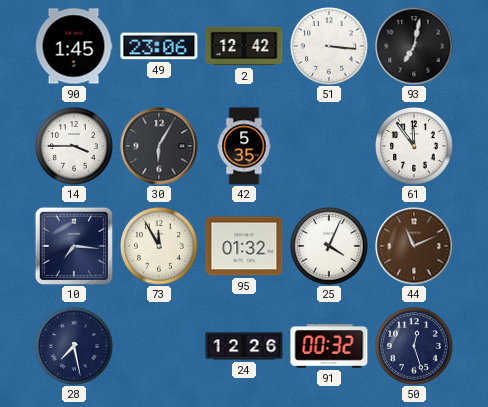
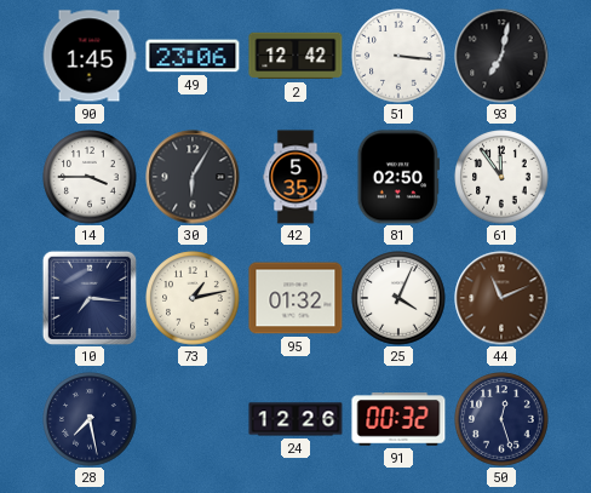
81: none -> 02:50
73: 11:55 -> 1:13
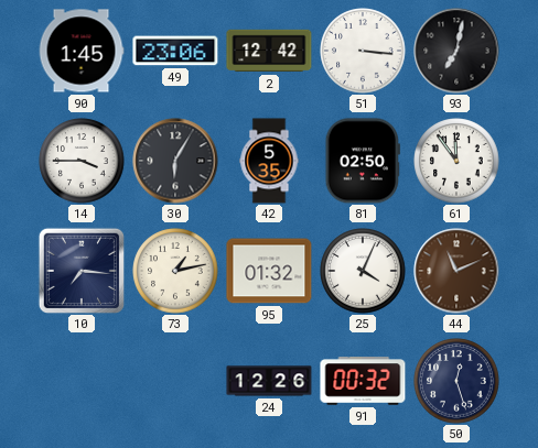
28: 7:28 -> none
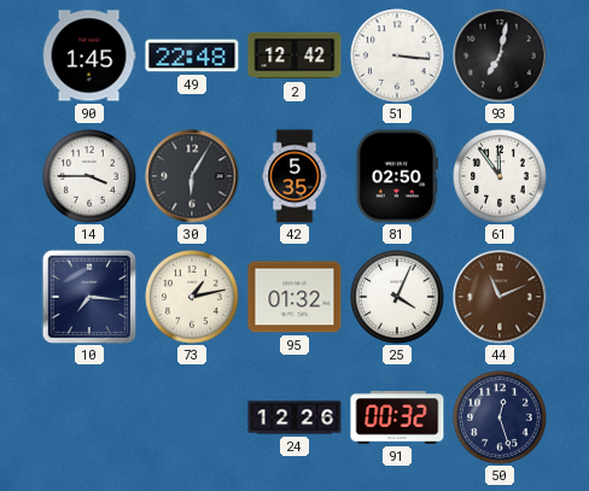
49: 23:06 -> 22:48
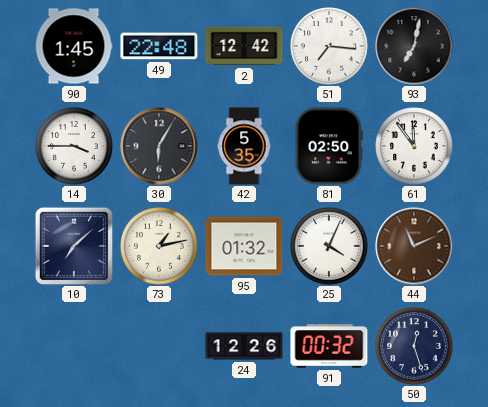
51: 3:16 -> 7:16
10: 7:16 -> 7:08
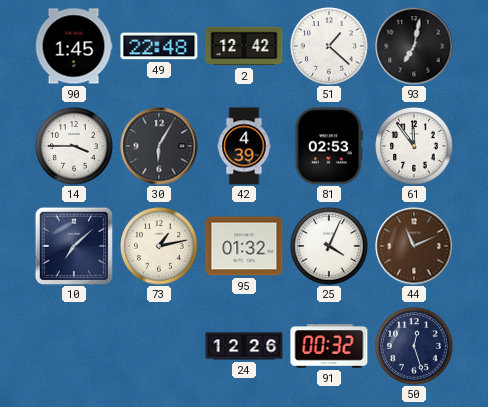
51: 7:16 -> 1:22
42: 5:35 -> 4:39
81: 02:50 -> 02:53
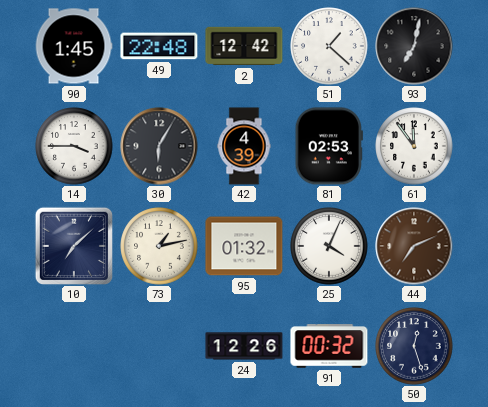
44: 11:11 -> 7:11
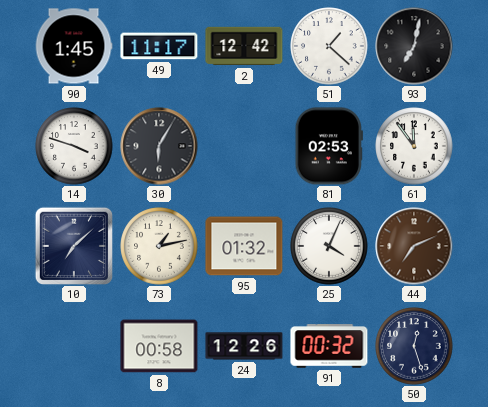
49: 22:48 -> 11:17
14: 3:45 -> 3:48
42: 4:39 -> none
8: none -> 00:58
